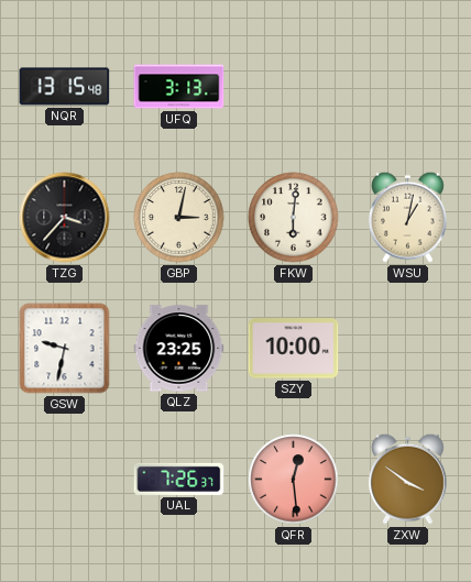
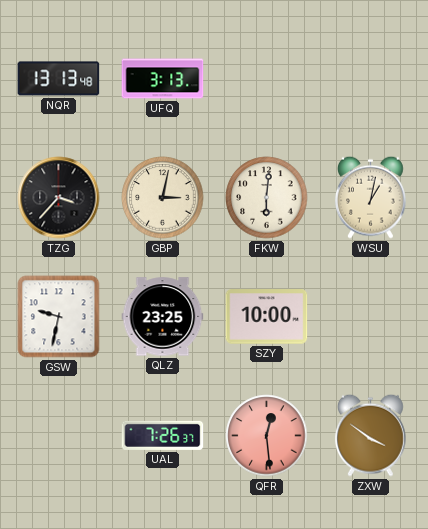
NQR: 13:15 -> 13:13
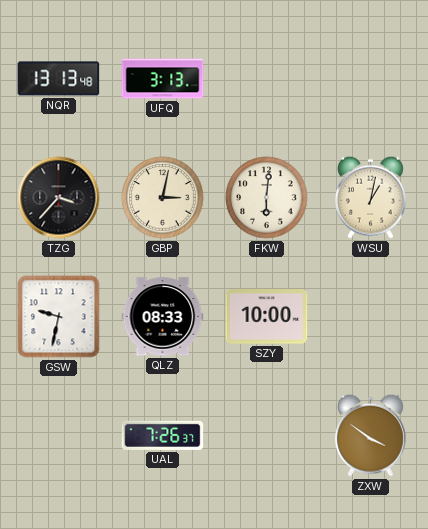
QLZ: 23:25 -> 08:33
QFR: 12:29 -> none
